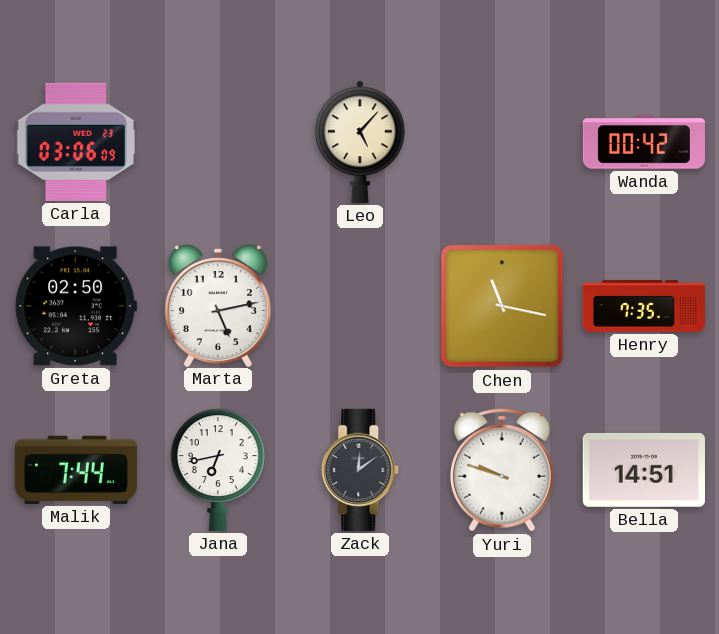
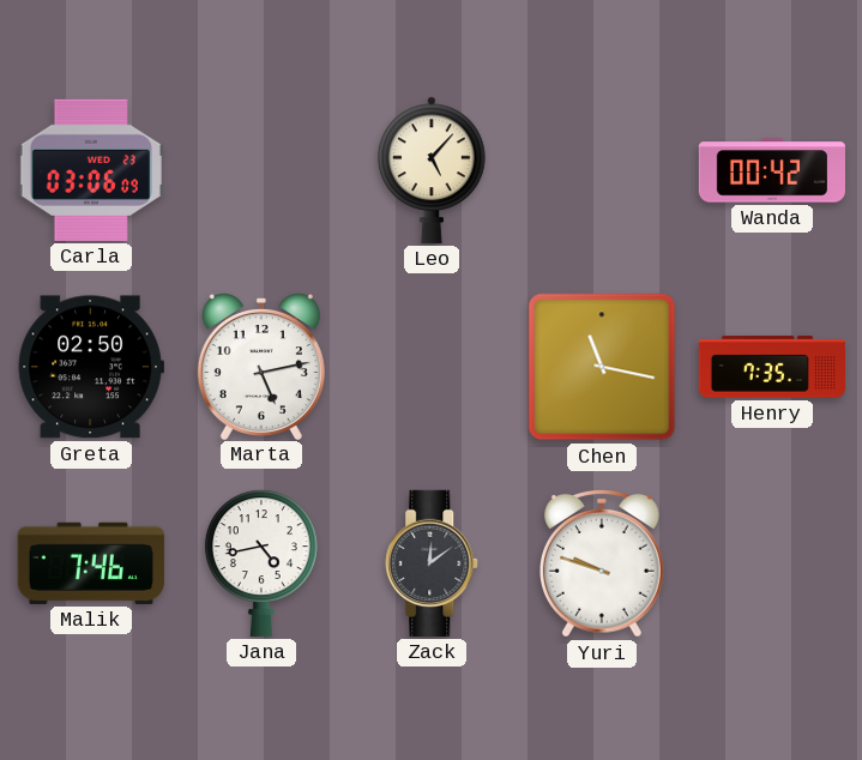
Malik: 7:44 -> 7:46
Jana: 6:43 -> 4:43
Bella: 14:51 -> none
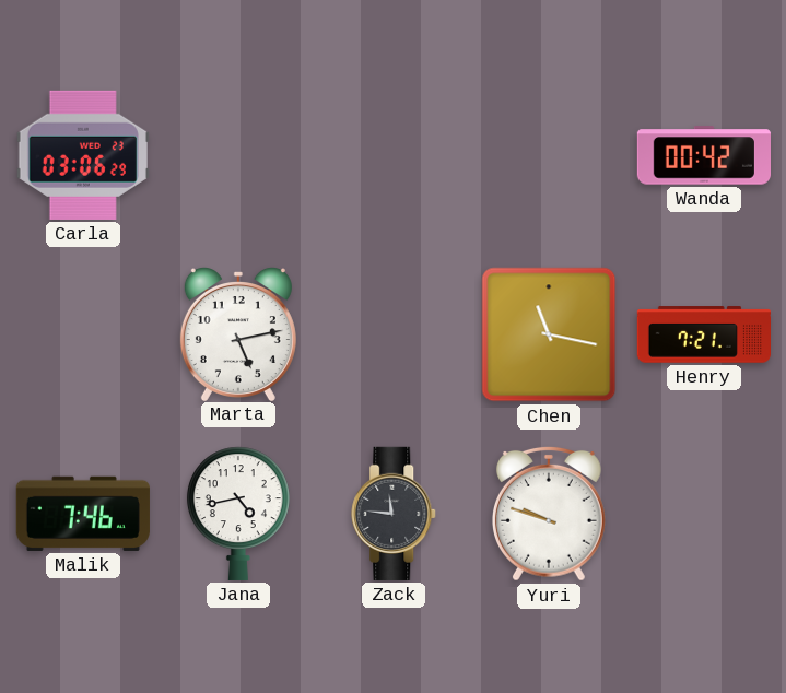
Carla: 03:06:09 -> 03:06:29
Leo: 5:07 -> none
Greta: 02:50 -> none
Henry: 7:35 -> 7:21
Zack: 12:09 -> 11:46
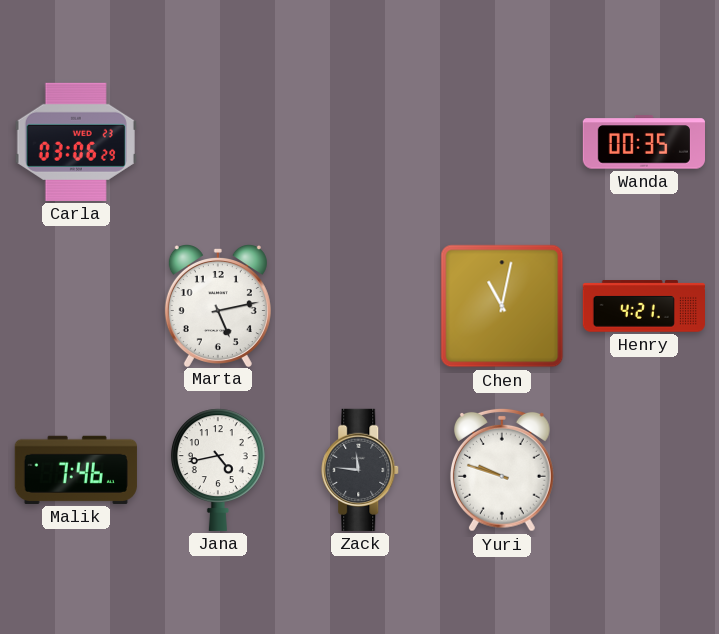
Wanda: 00:42 -> 00:35
Chen: 11:17 -> 11:02
Henry: 7:21 -> 4:21
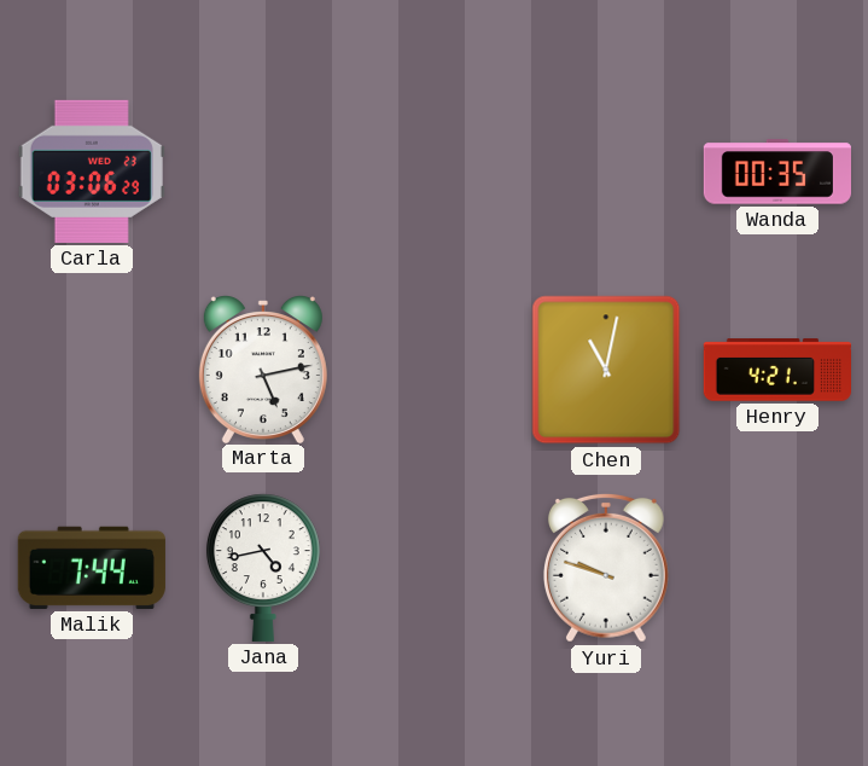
Malik: 7:46 -> 7:44
Zack: 11:46 -> none
